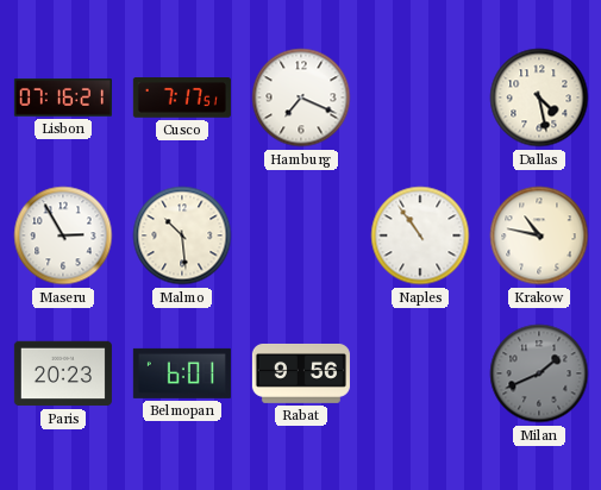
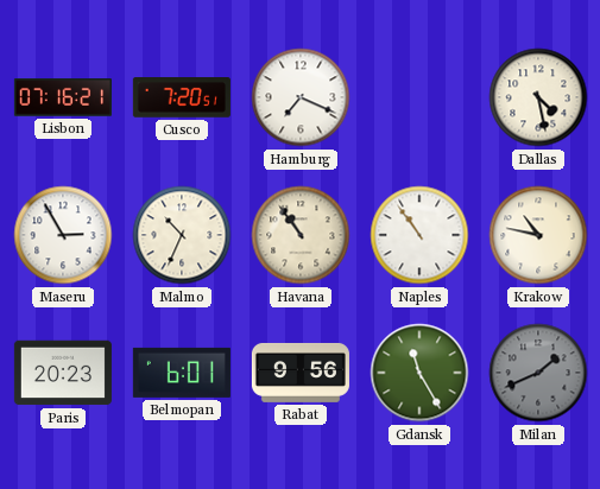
Cusco: 7:17 -> 7:20
Malmo: 10:29 -> 10:34
Havana: none -> 10:54
Gdansk: none -> 11:25
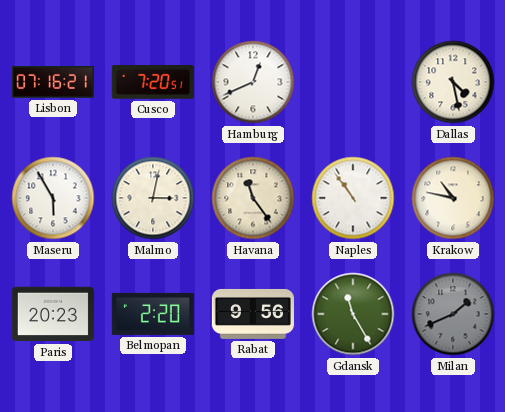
Hamburg: 7:19 -> 12:41
Maseru: 2:55 -> 5:55
Malmo: 10:34 -> 3:02
Havana: 10:54 -> 11:24
Belmopan: 6:01 -> 2:20
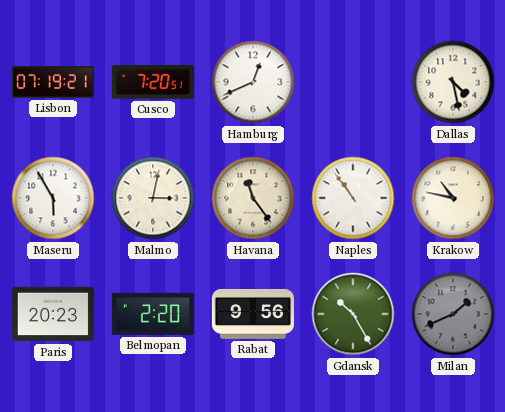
Lisbon: 07:16 -> 07:19
Gdansk: 11:25 -> 10:25
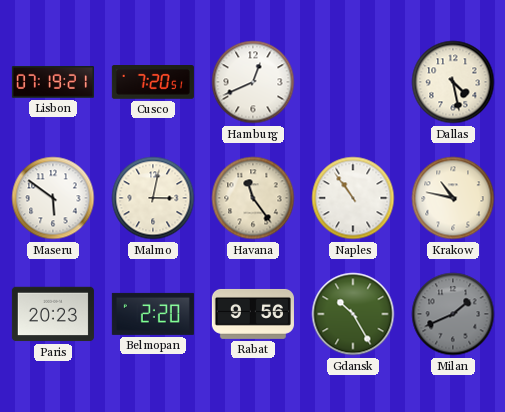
Maseru: 5:55 -> 5:51
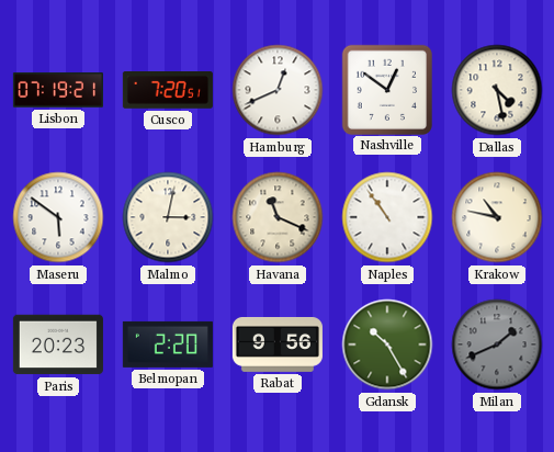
Nashville: none -> 12:51
Havana: 11:24 -> 11:19
